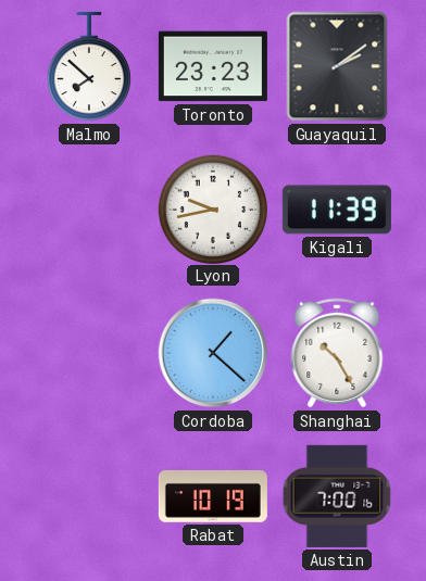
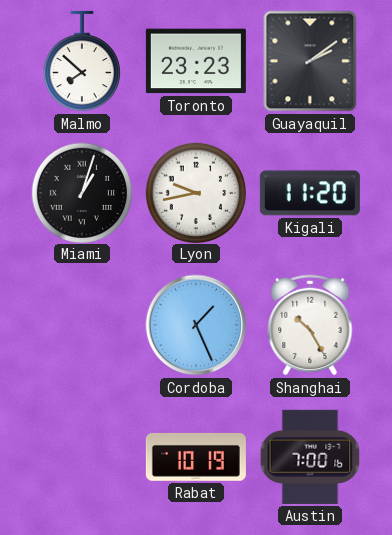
Miami: none -> 1:03
Kigali: 11:39 -> 11:20
Cordoba: 1:22 -> 1:26
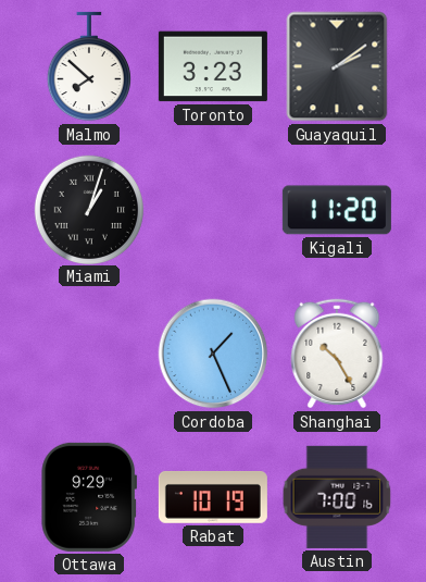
Toronto: 23:23 -> 3:23
Lyon: 9:43 -> none
Ottawa: none -> 9:29
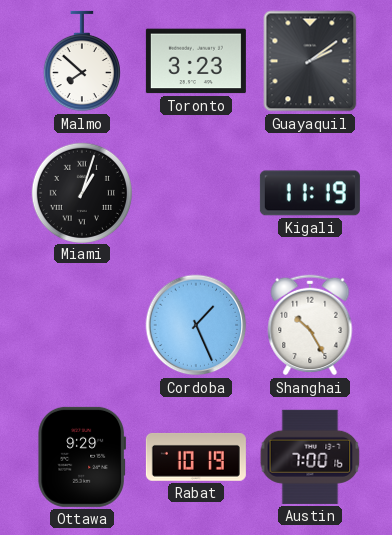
Kigali: 11:20 -> 11:19
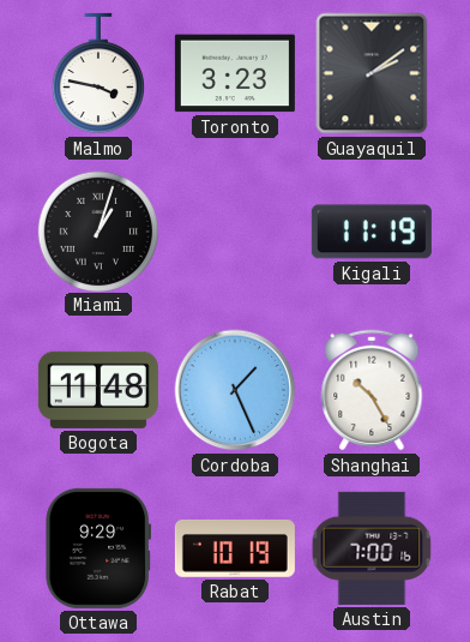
Malmo: 7:52 -> 3:47
Bogota: none -> 11:48
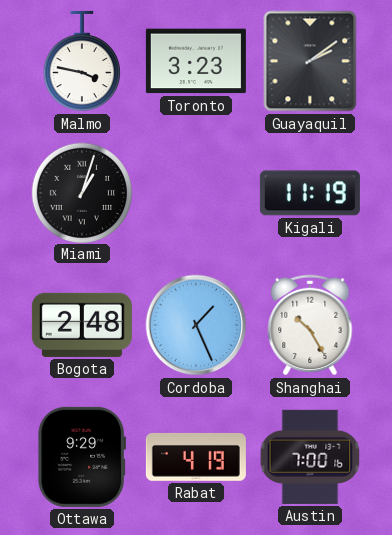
Bogota: 11:48 -> 2:48
Rabat: 10:19 -> 4:19
